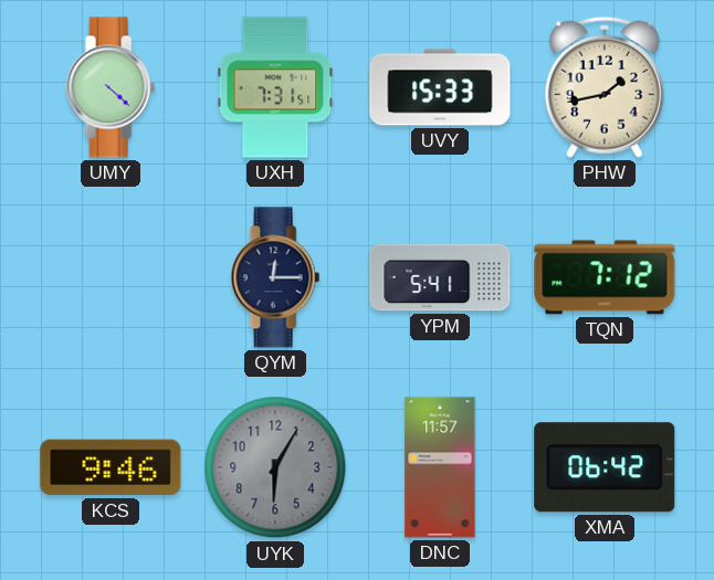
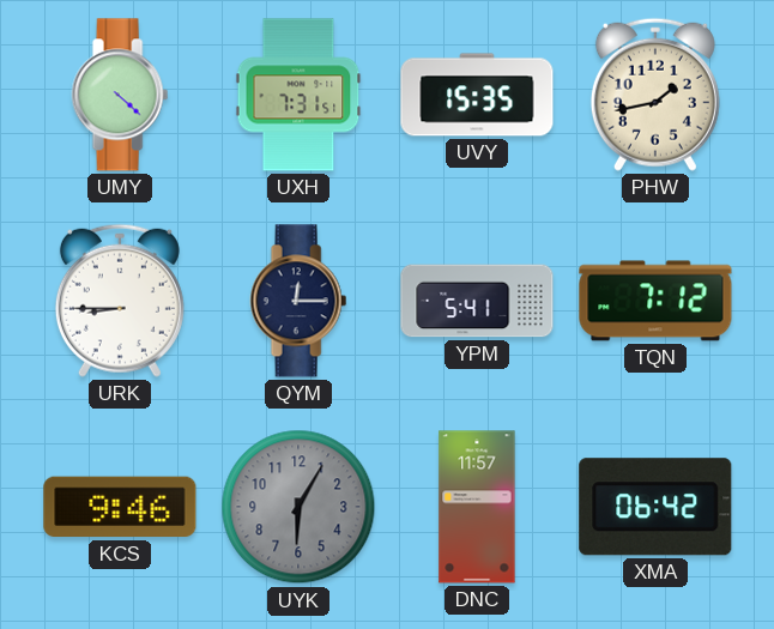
UVY: 15:33 -> 15:35
URK: none -> 8:45
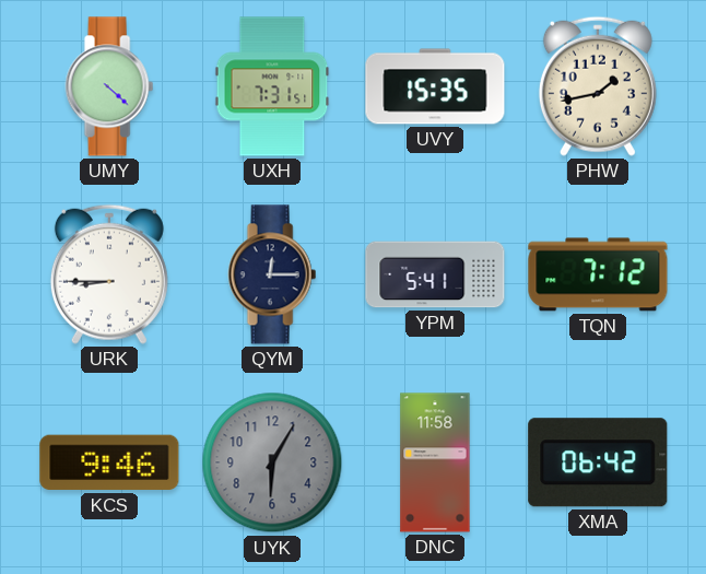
DNC: 11:57 -> 11:58
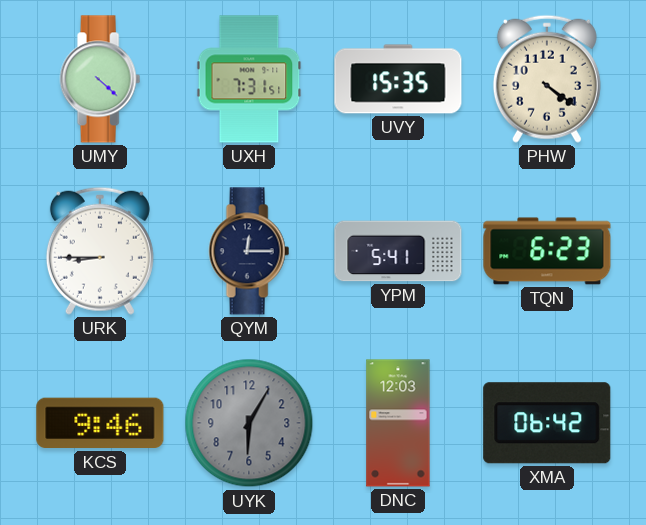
PHW: 1:43 -> 4:21
TQN: 7:12 -> 6:23
DNC: 11:58 -> 12:03
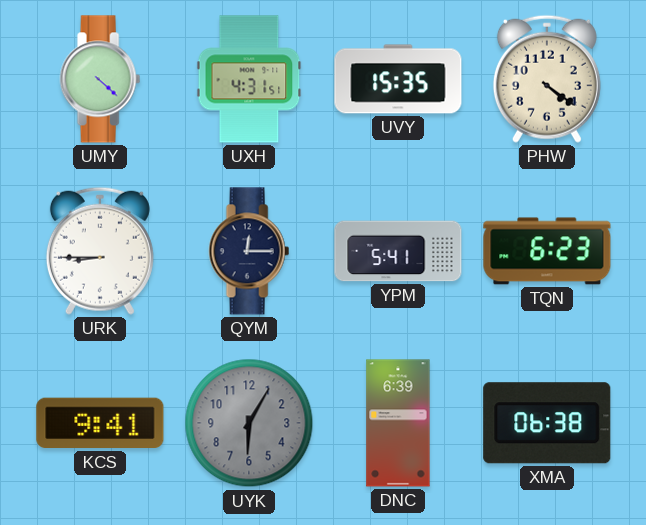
UXH: 7:31 -> 4:31
KCS: 9:46 -> 9:41
DNC: 12:03 -> 6:39
XMA: 06:42 -> 06:38
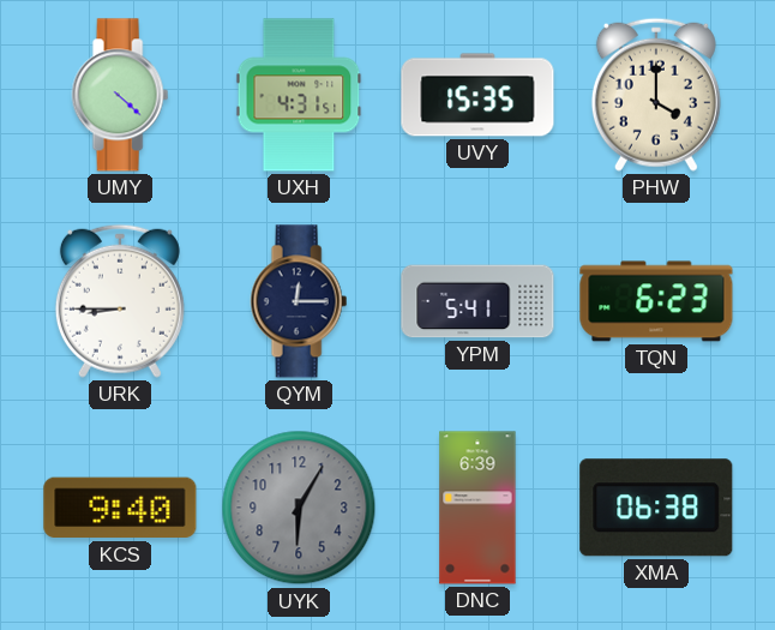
PHW: 4:21 -> 4:00
KCS: 9:41 -> 9:40
